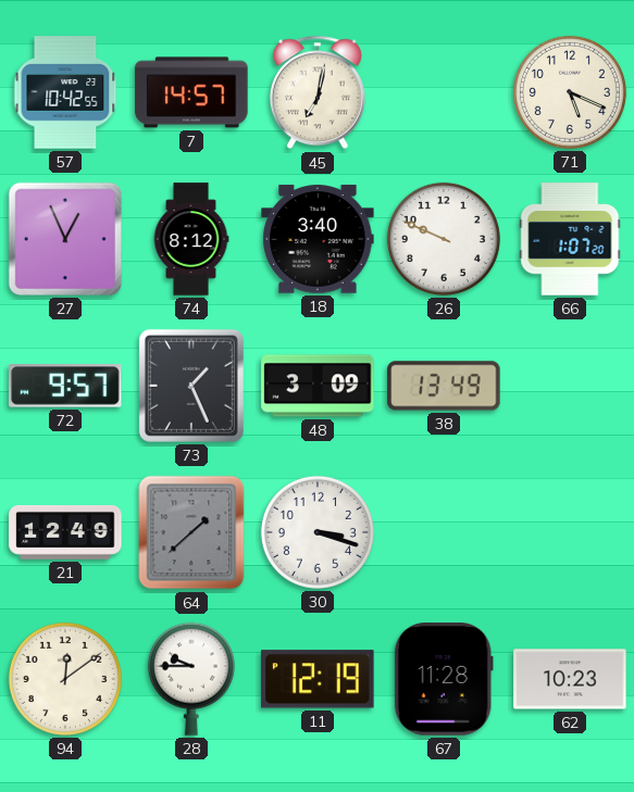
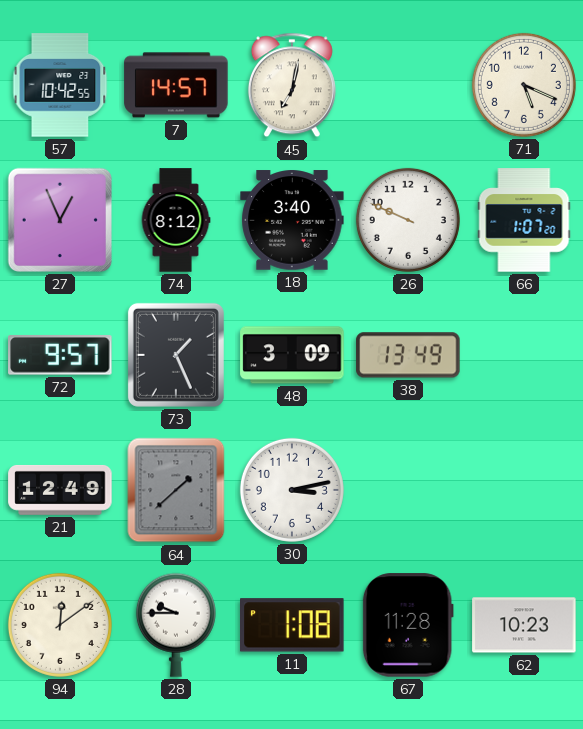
30: 3:18 -> 3:13
11: 12:19 -> 1:08
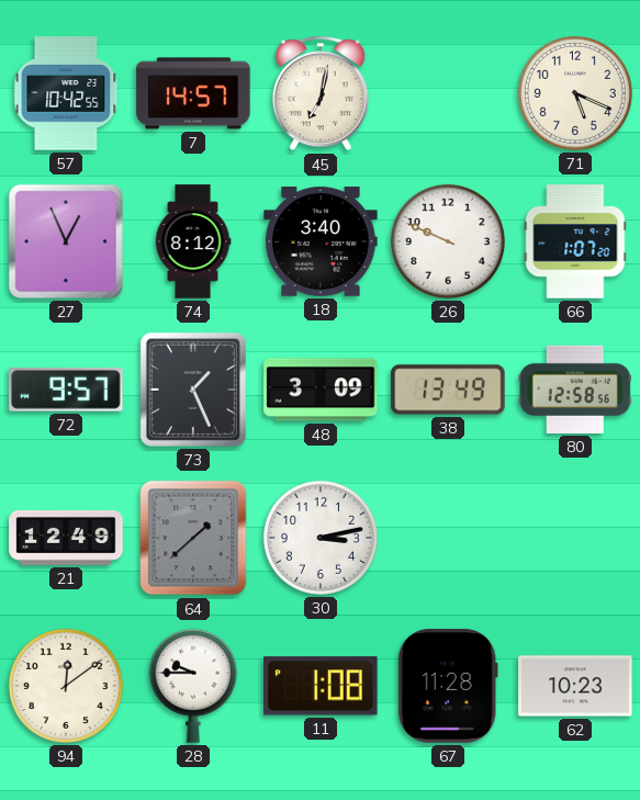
80: none -> 12:58
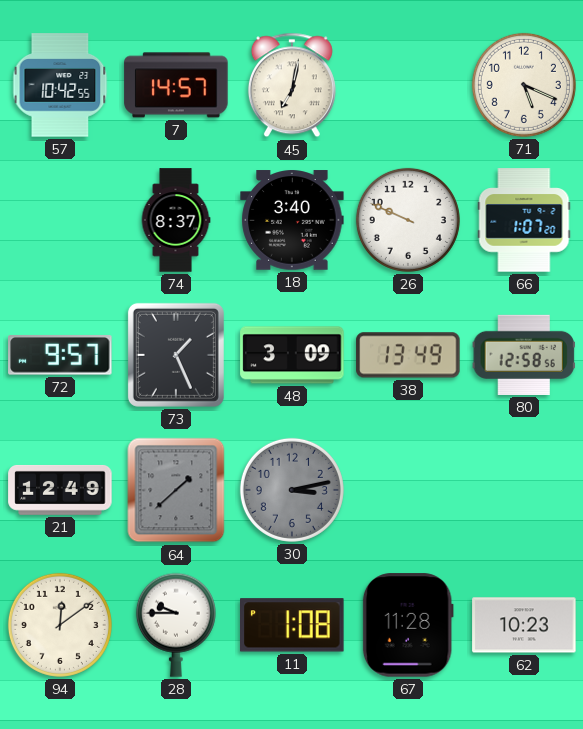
27: 12:56 -> none
74: 8:12 -> 8:37
30 dial: white -> grey
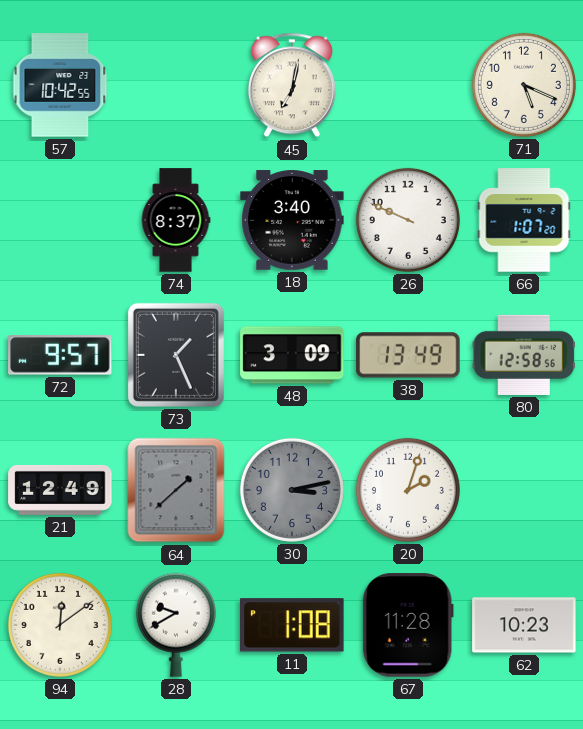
7: 14:57 -> none
20: none -> 2:03
28: 9:45 -> 9:40
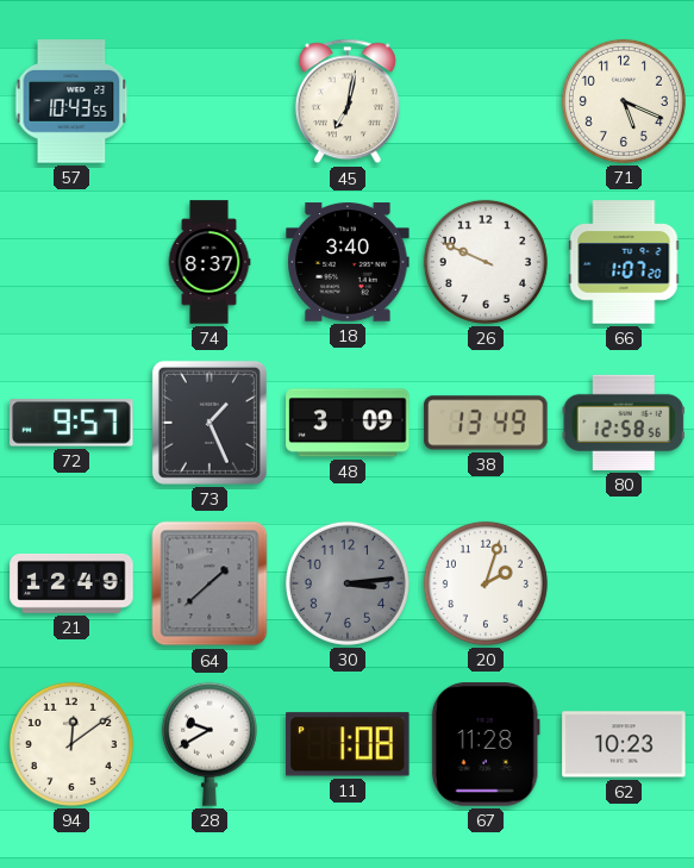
57: 10:42 -> 10:43
30: 3:13 -> 3:14
